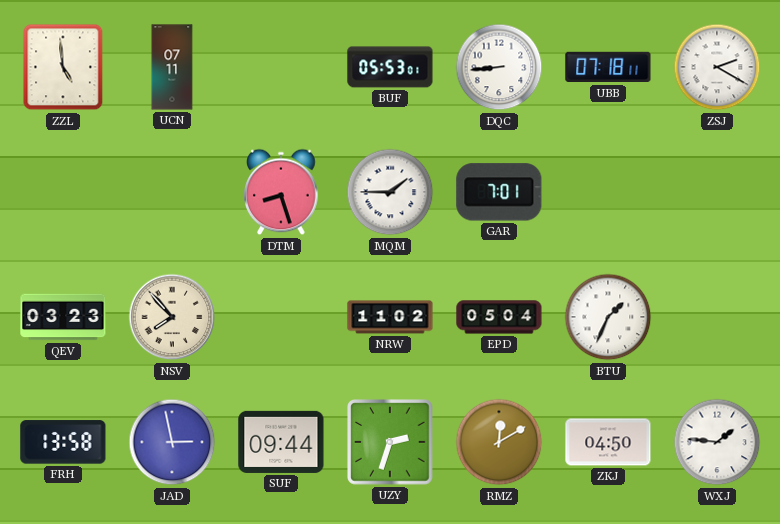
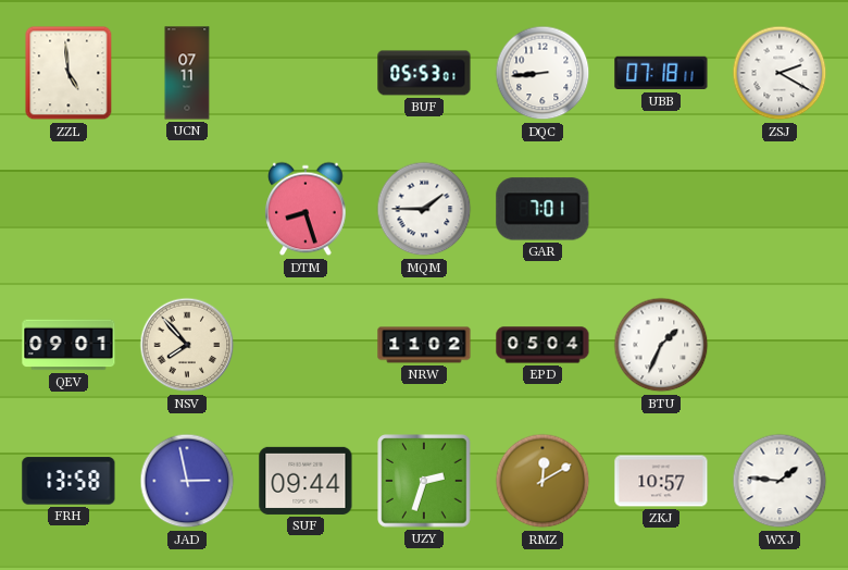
QEV: 03:23 -> 09:01
ZKJ: 04:50 -> 10:57
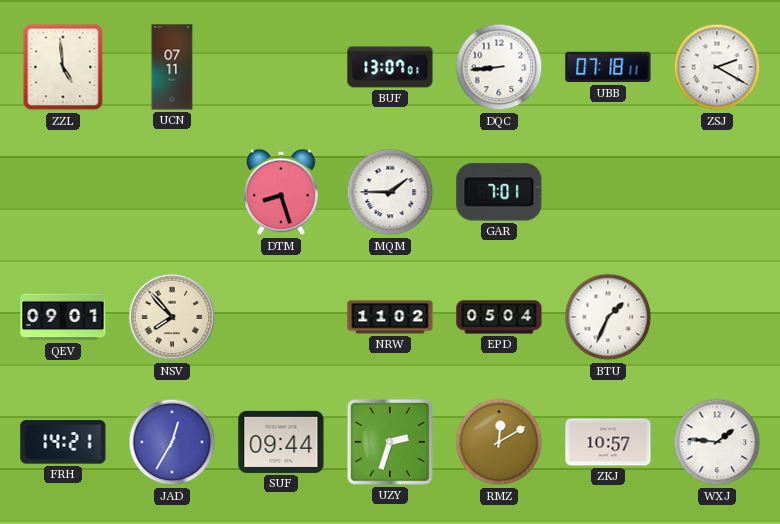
BUF: 05:53 -> 13:07
FRH: 13:58 -> 14:21
JAD: 2:58 -> 12:35
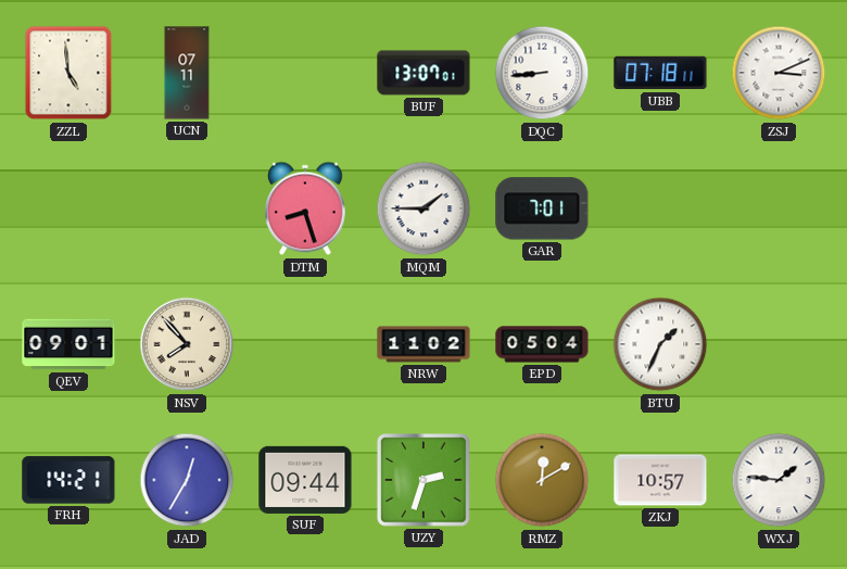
ZSJ: 2:20 -> 3:11
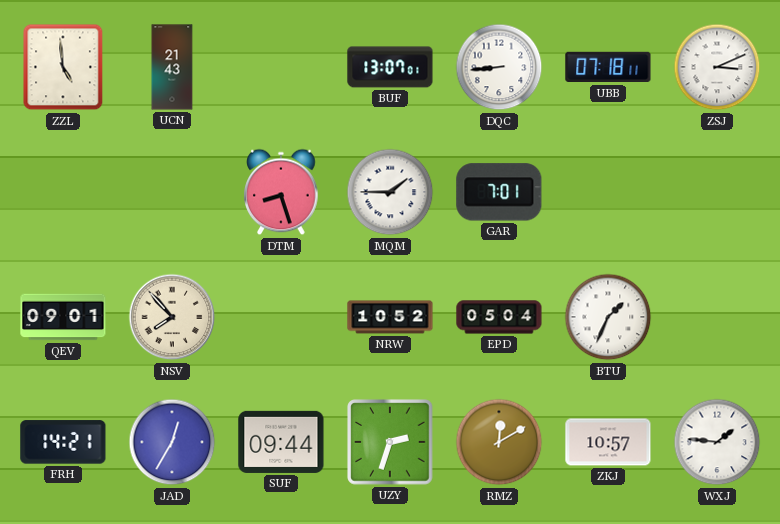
UCN: 07:11 -> 21:43
NRW: 11:02 -> 10:52
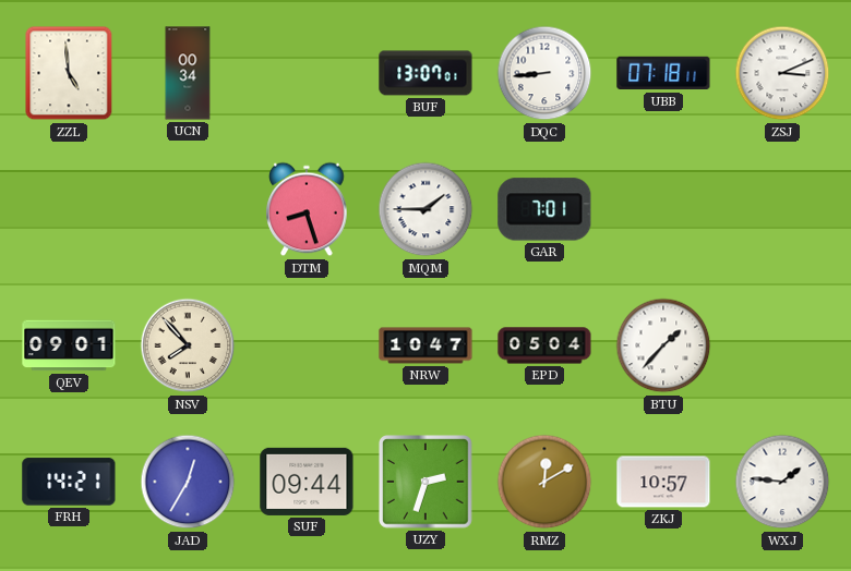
UCN: 21:43 -> 00:34
NRW: 10:52 -> 10:47
BTU: 1:34 -> 1:37
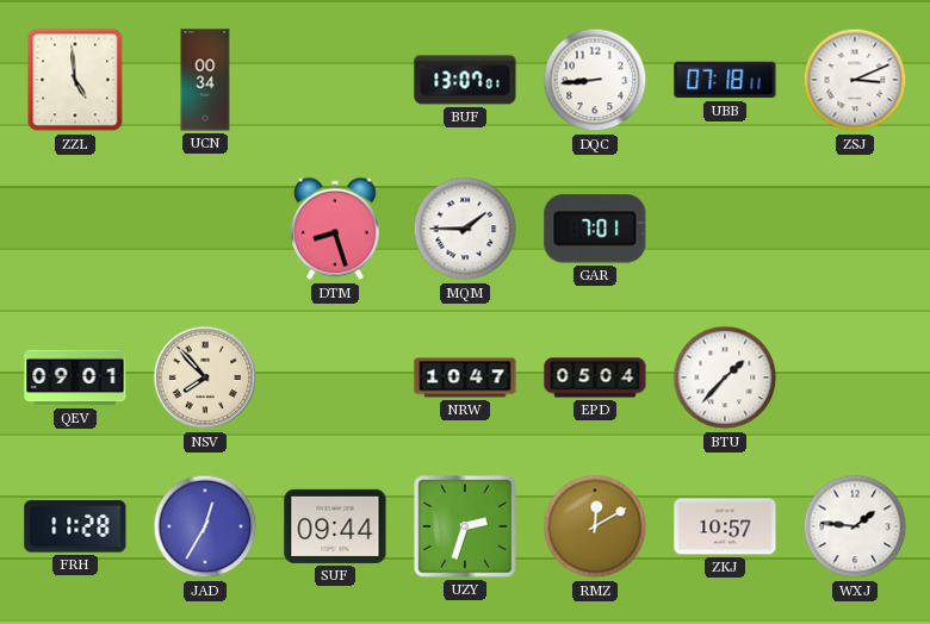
FRH: 14:21 -> 11:28
